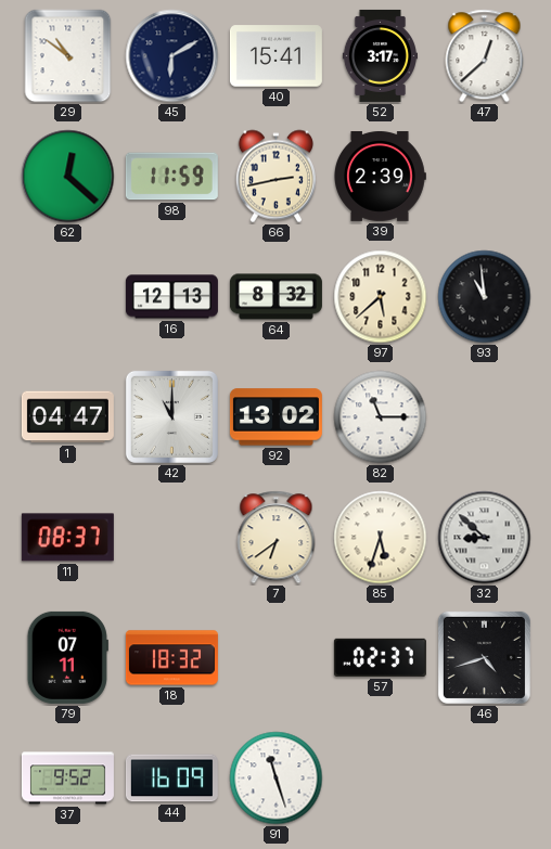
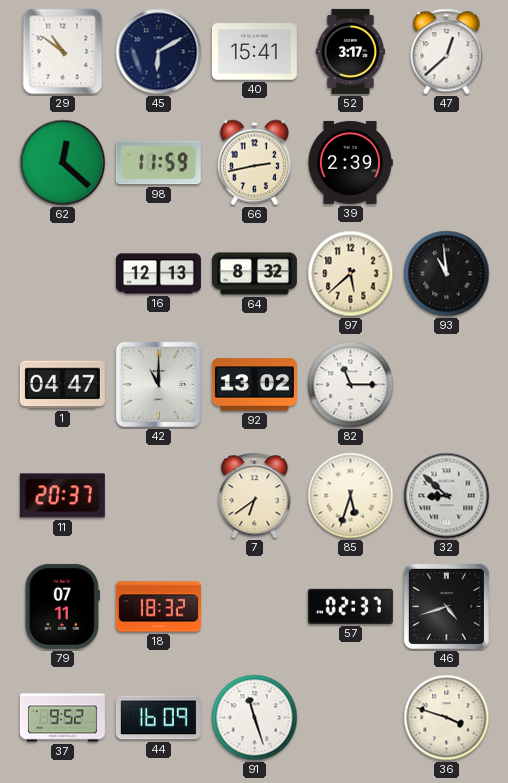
11: 08:37 -> 20:37
36: none -> 3:48
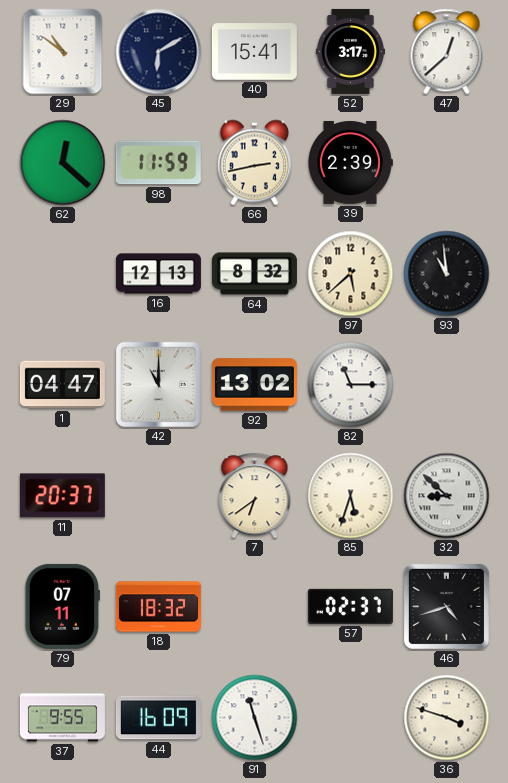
37: 9:52 -> 9:55
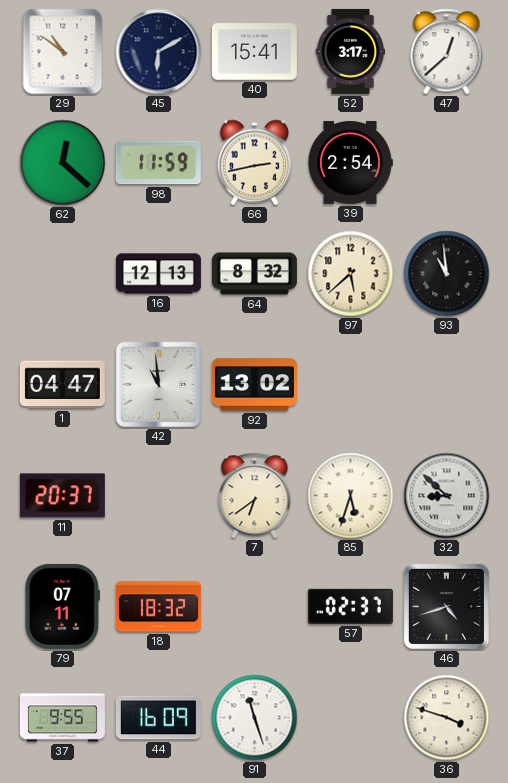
39: 2:39 -> 2:54
42: 11:00 -> 10:59
82: 11:15 -> none
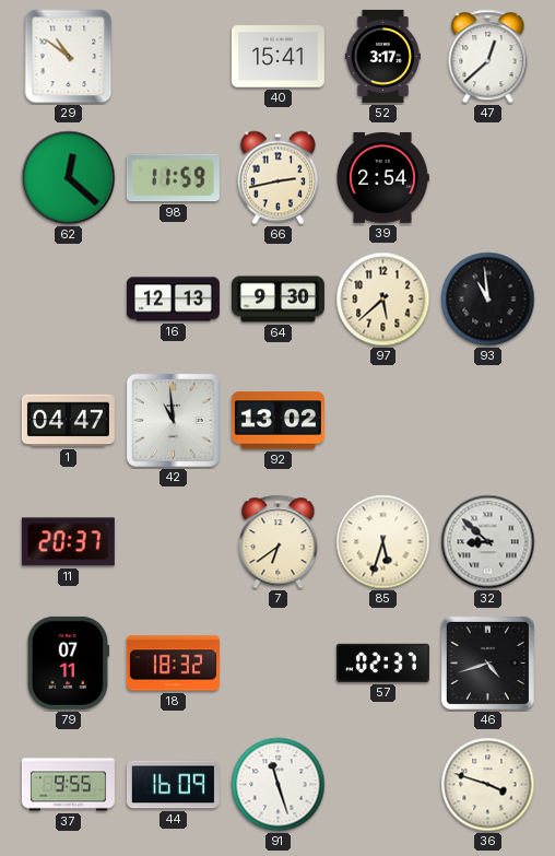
45: 6:10 -> none
64: 8:32 -> 9:30
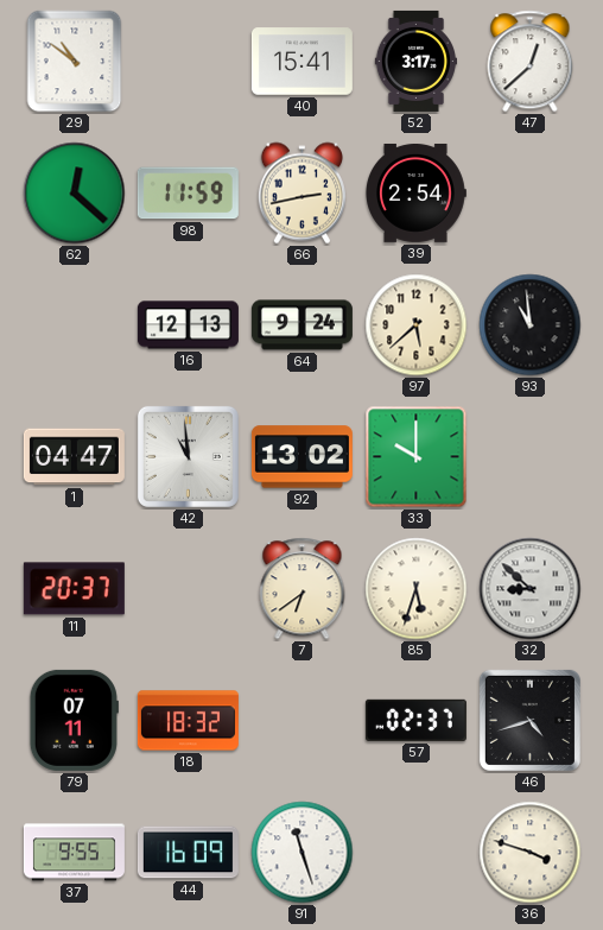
64: 9:30 -> 9:24
33: none -> 10:00
